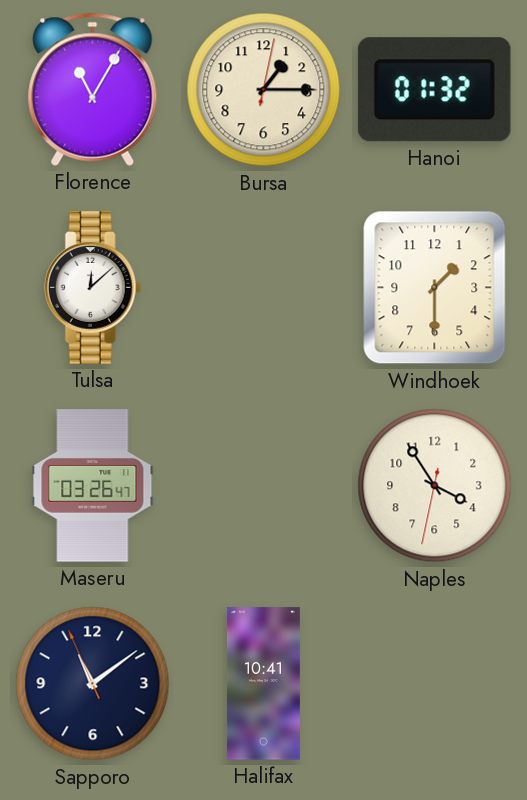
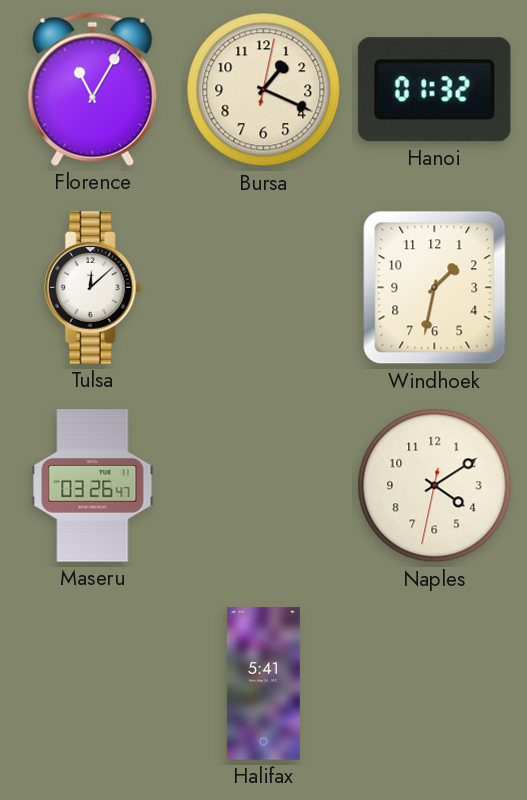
Bursa: 1:15 -> 1:19
Windhoek: 1:30 -> 1:32
Naples: 3:54 -> 4:09
Sapporo: 11:08 -> none
Halifax: 10:41 -> 5:41
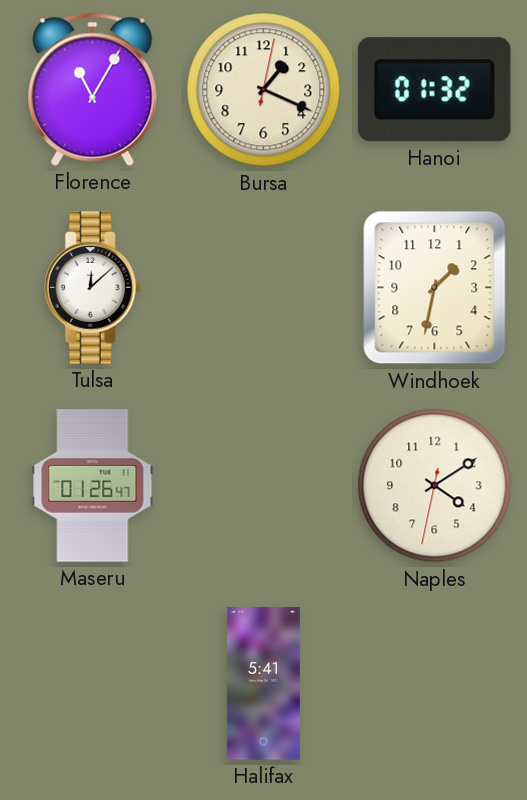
Maseru: 03:26 -> 01:26
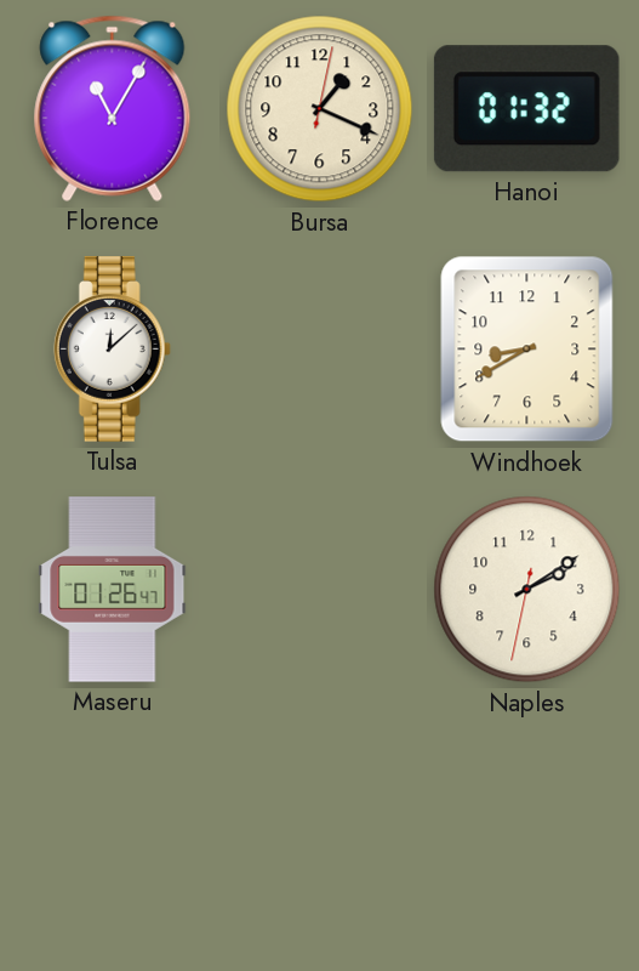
Windhoek: 1:32 -> 8:40
Naples: 4:09 -> 2:09
Halifax: 5:41 -> none
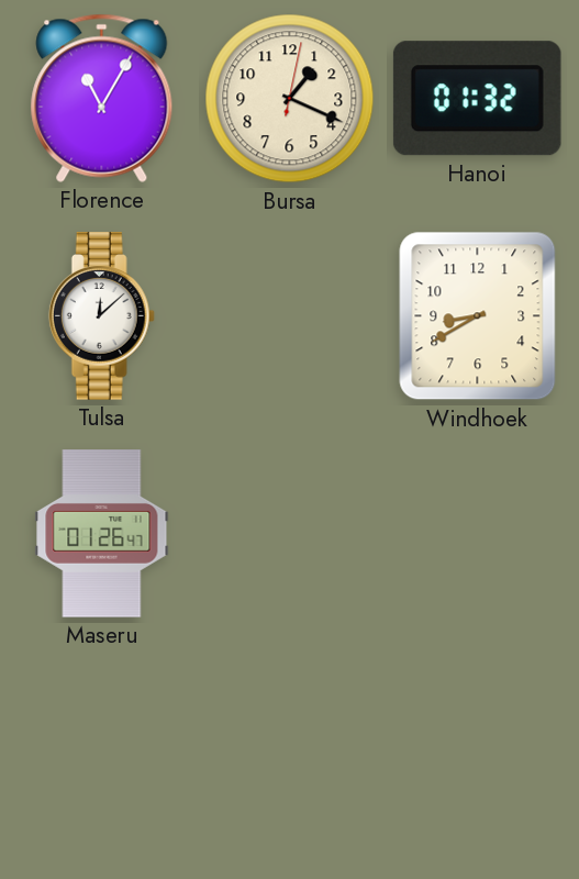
Naples: 2:09 -> none
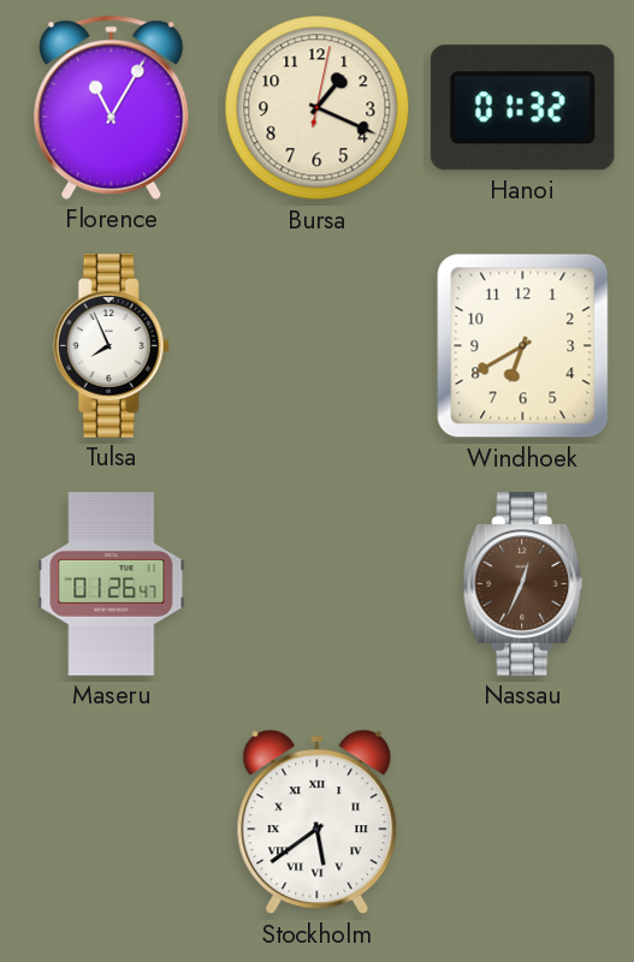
Tulsa: 12:08 -> 7:56
Windhoek: 8:40 -> 6:40
Nassau: none -> 12:34
Stockholm: none -> 5:39
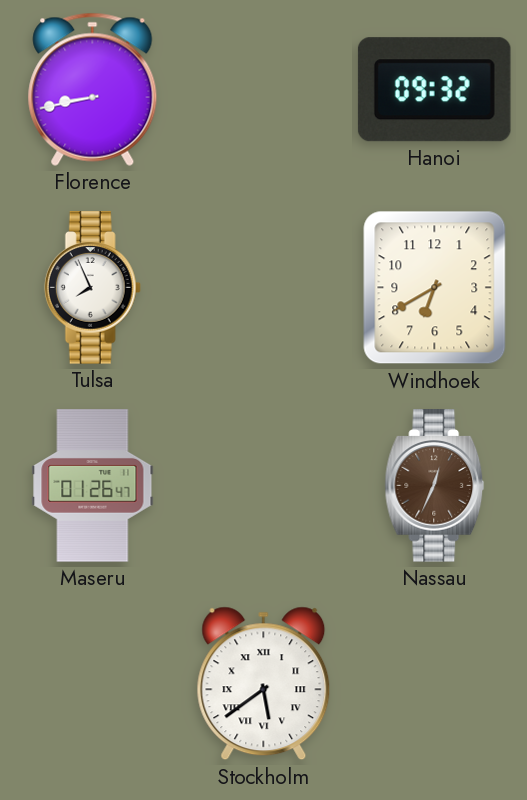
Florence: 11:05 -> 8:43
Bursa: 1:19 -> none
Hanoi: 01:32 -> 09:32
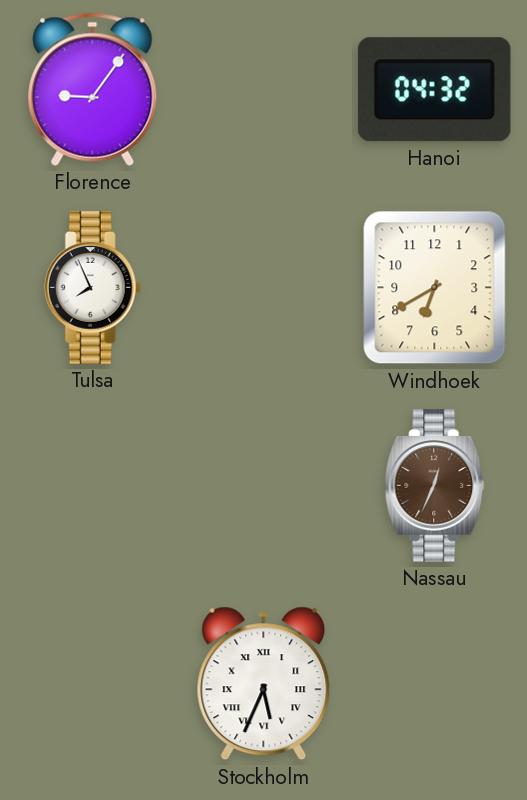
Florence: 8:43 -> 9:06
Hanoi: 09:32 -> 04:32
Maseru: 01:26 -> none
Stockholm: 5:39 -> 5:34
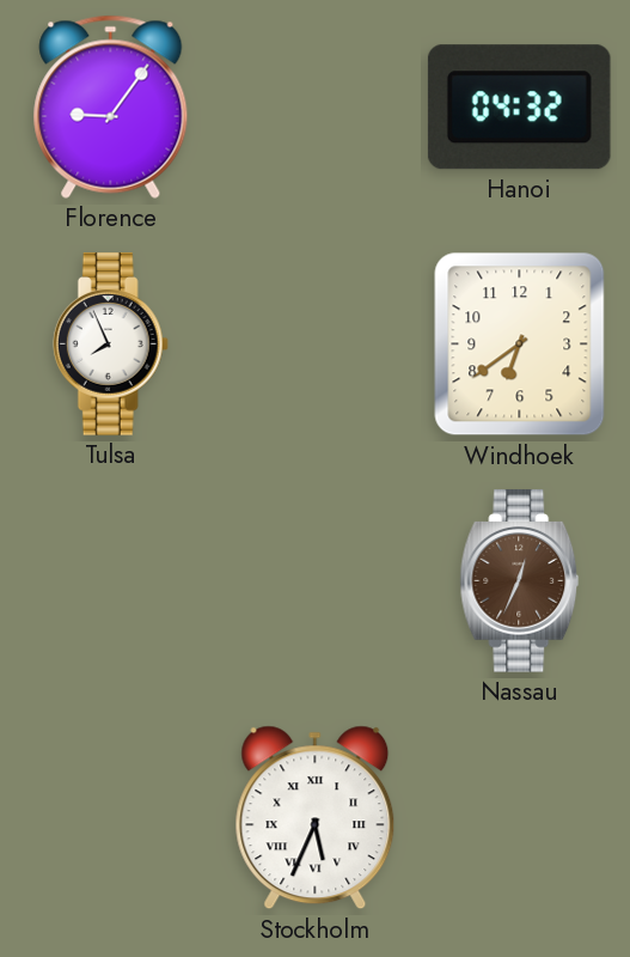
Windhoek: 6:40 -> 6:39
